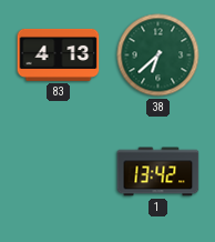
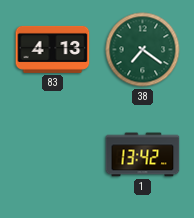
38: 6:38 -> 7:21
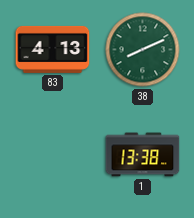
38: 7:21 -> 8:11
1: 13:42 -> 13:38
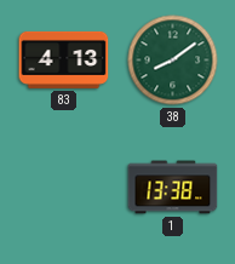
38: 8:11 -> 8:09
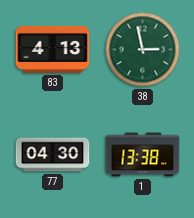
38: 8:09 -> 2:58
77: none -> 04:30
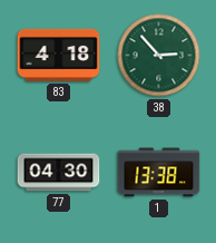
83: 4:13 -> 4:18
38: 2:58 -> 2:53
